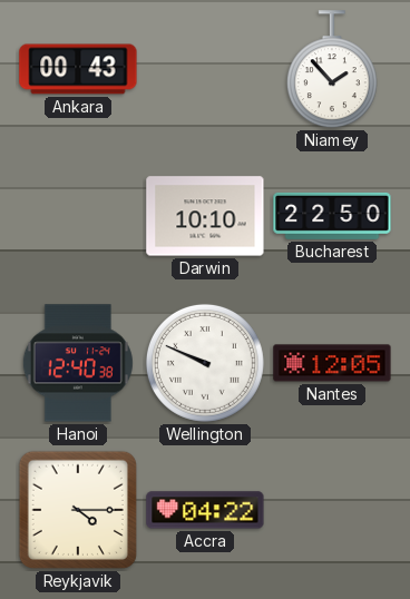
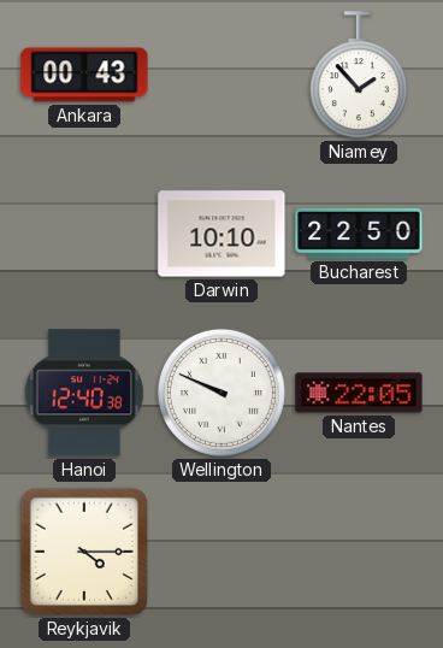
Nantes: 12:05 -> 22:05
Accra: 04:22 -> none
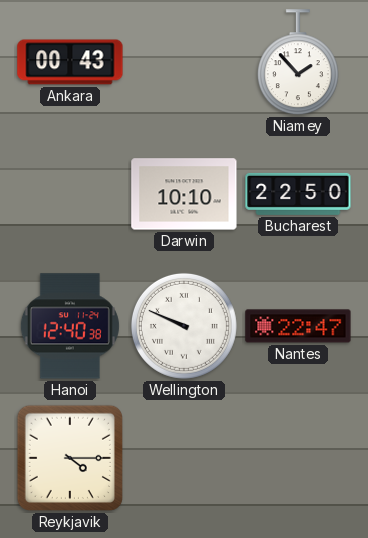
Nantes: 22:05 -> 22:47
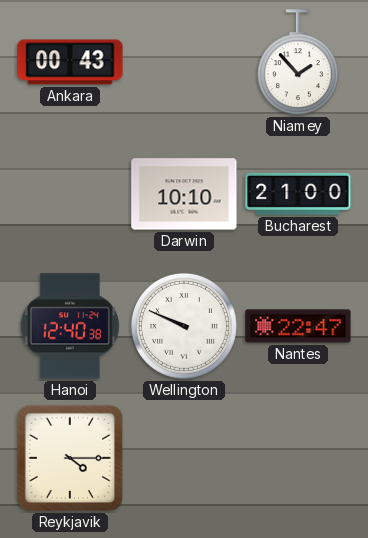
Bucharest: 22:50 -> 21:00
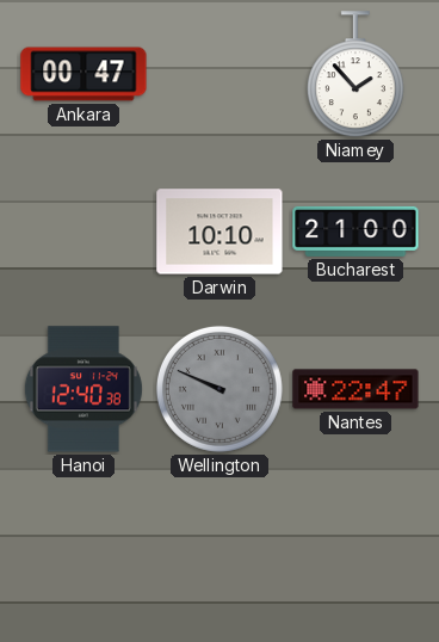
Ankara: 00:43 -> 00:47
Wellington dial: white -> grey
Reykjavik: 4:15 -> none
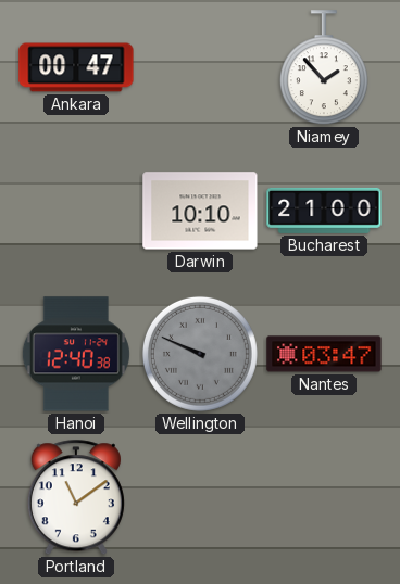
Nantes: 22:47 -> 03:47
Portland: none -> 11:09
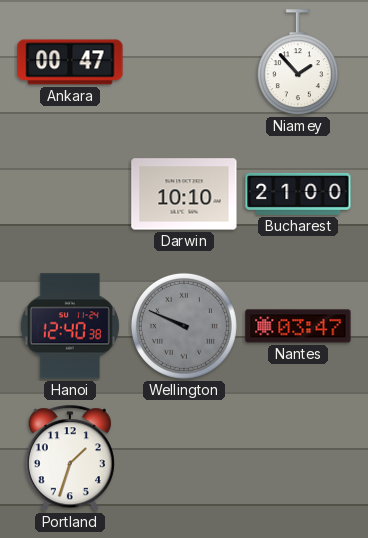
Portland: 11:09 -> 1:33
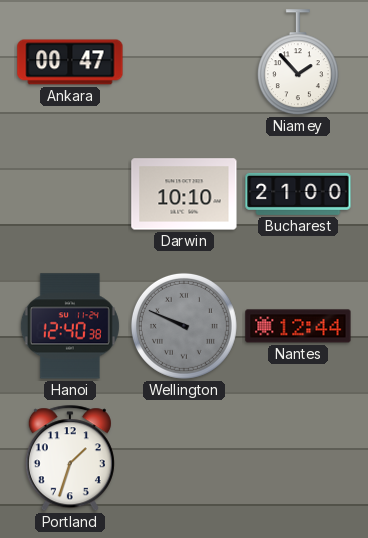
Nantes: 03:47 -> 12:44
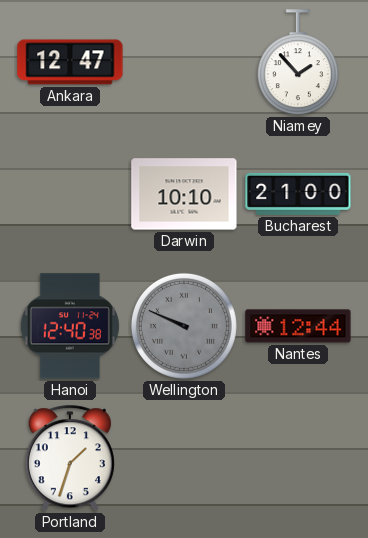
Ankara: 00:47 -> 12:47
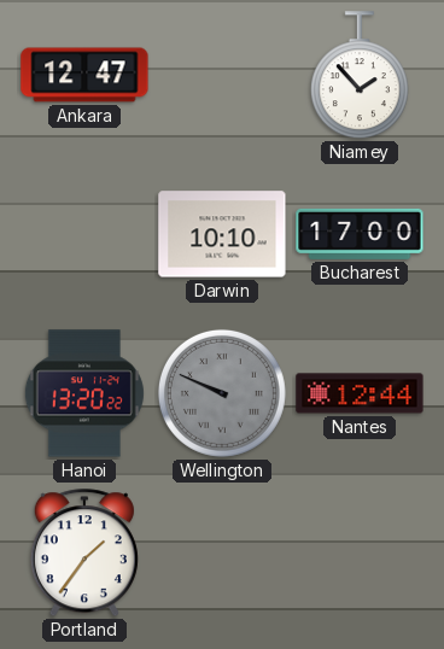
Bucharest: 21:00 -> 17:00
Hanoi: 12:40 -> 13:20
Portland: 1:33 -> 1:36
